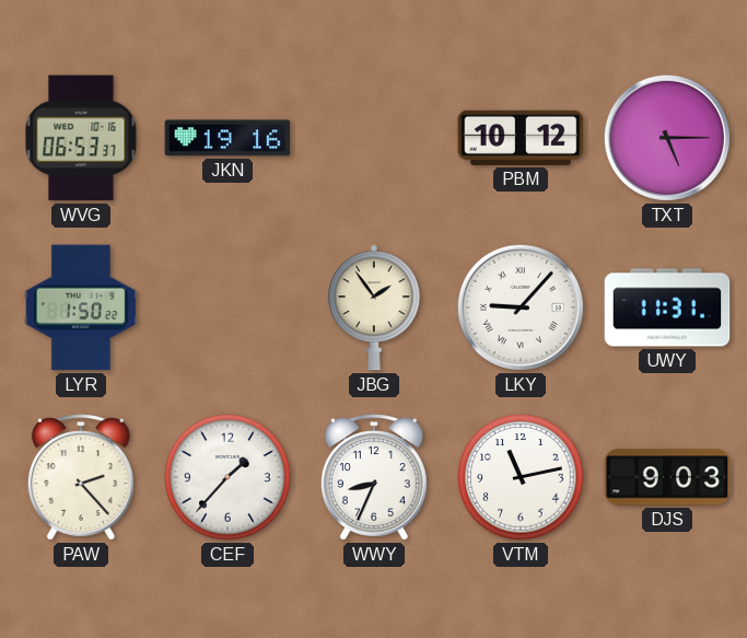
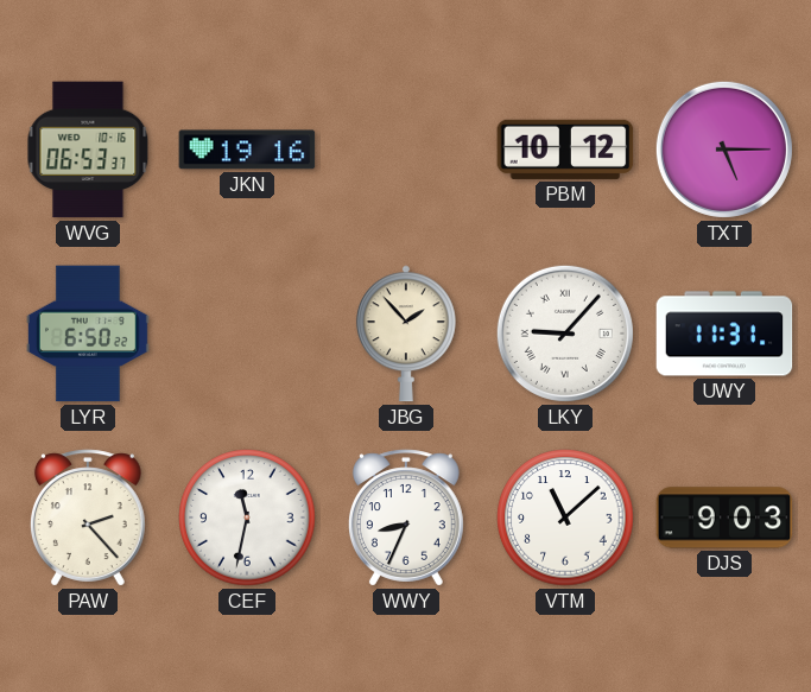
LYR: 1:50 -> 6:50
JBG: 1:54 -> 1:53
CEF: 1:37 -> 11:32
VTM: 11:13 -> 11:08
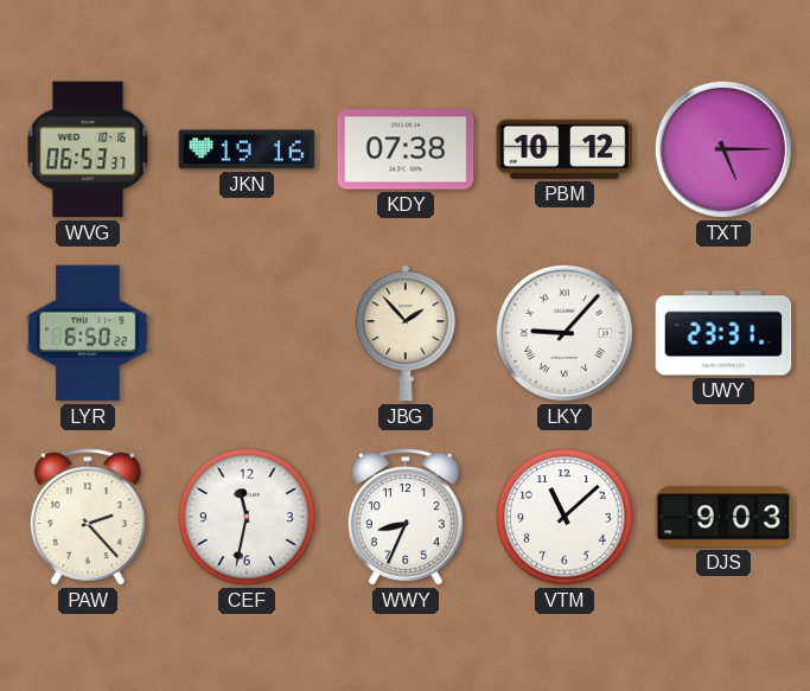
KDY: none -> 07:38
UWY: 11:31 -> 23:31
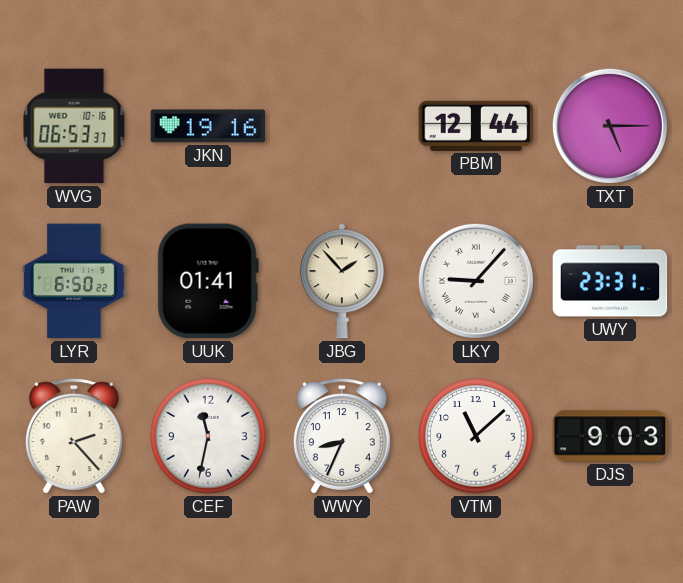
KDY: 07:38 -> none
PBM: 10:12 -> 12:44
UUK: none -> 01:41
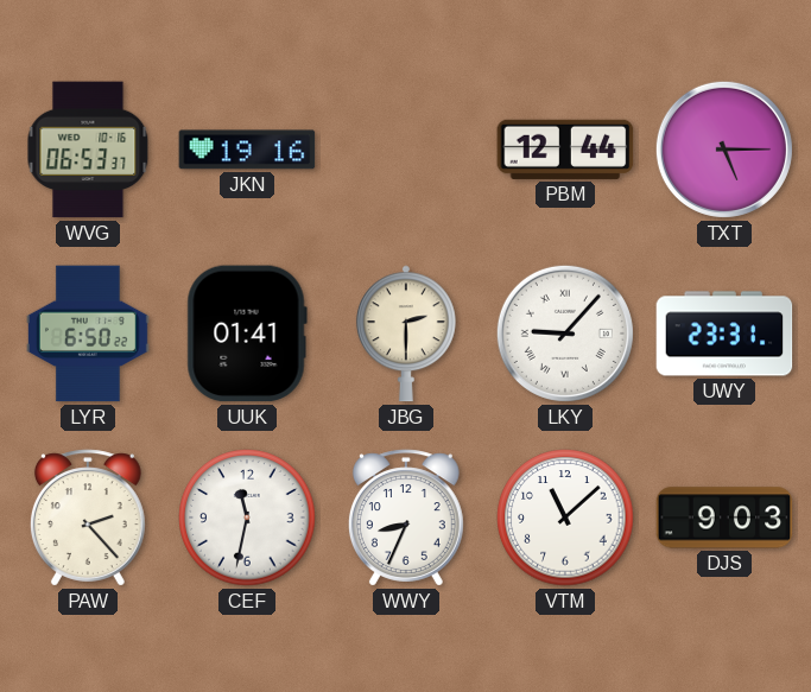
JBG: 1:53 -> 2:30
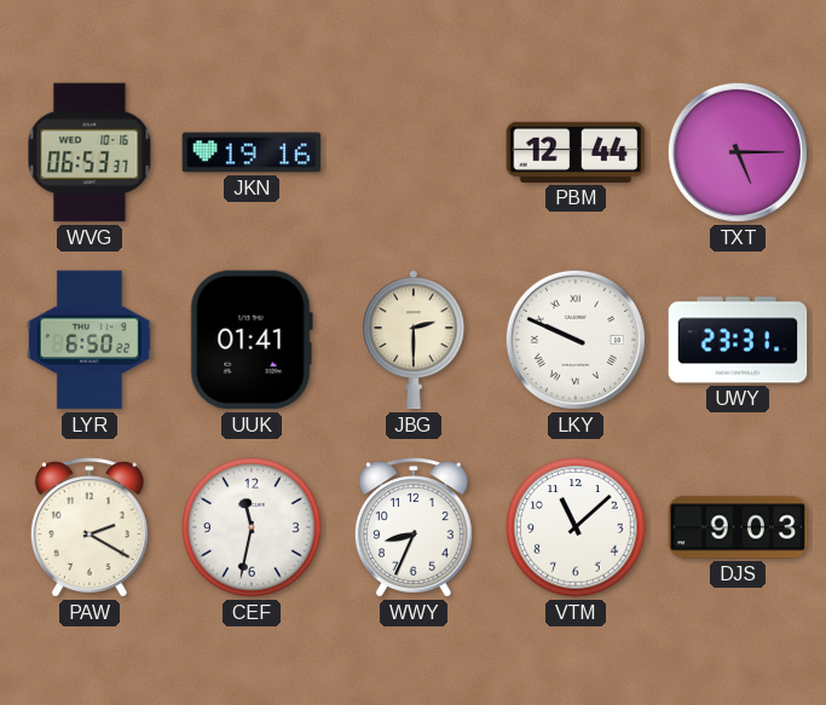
LKY: 9:07 -> 9:49
PAW: 2:23 -> 2:20
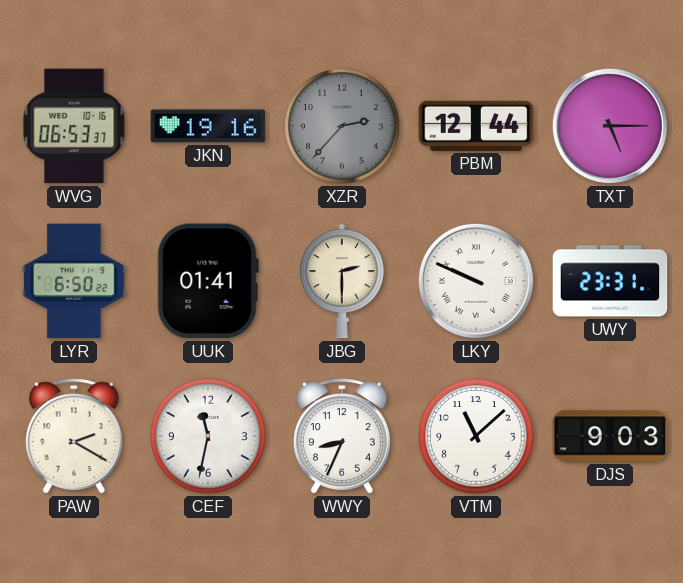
XZR: none -> 2:37
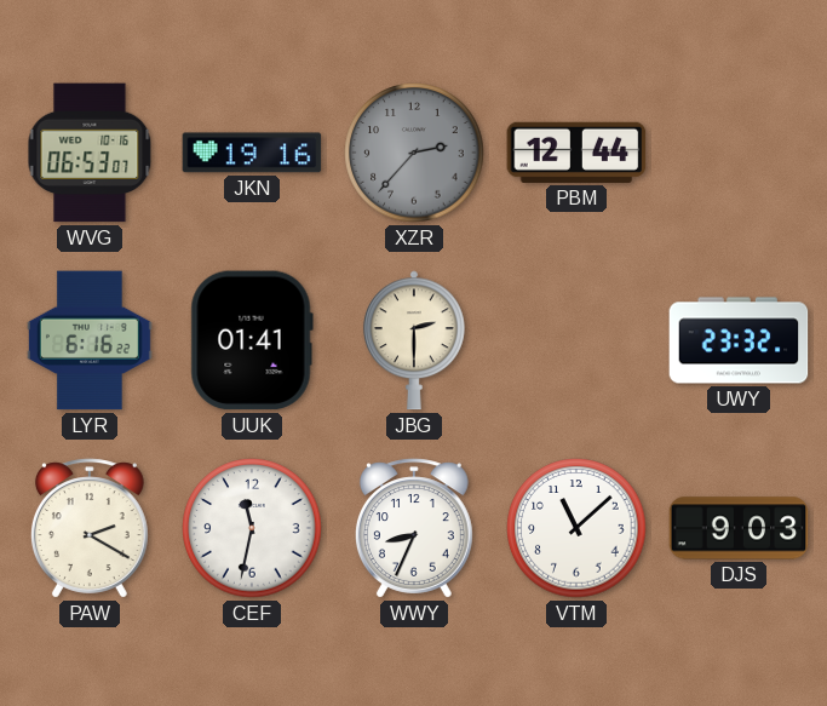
WVG: 06:53:37 -> 06:53:07
TXT: 5:15 -> none
LYR: 6:50 -> 6:16
LKY: 9:49 -> none
UWY: 23:31 -> 23:32
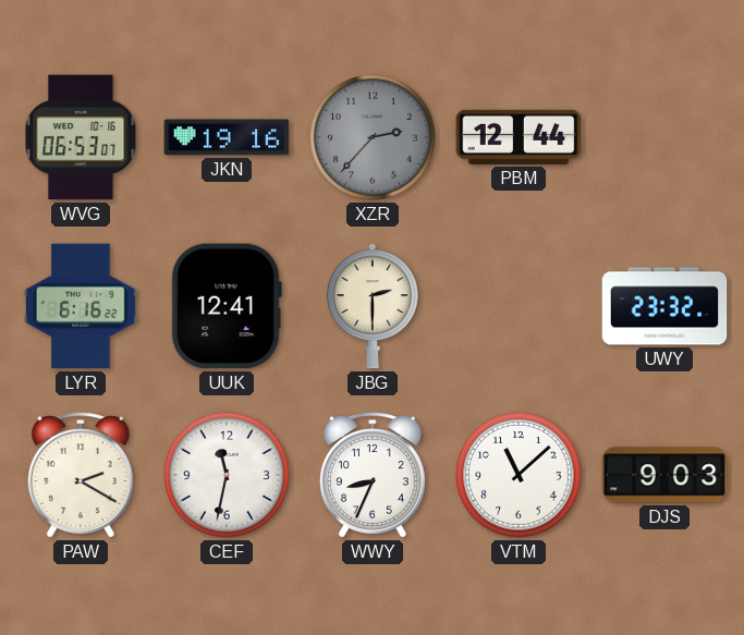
UUK: 01:41 -> 12:41
